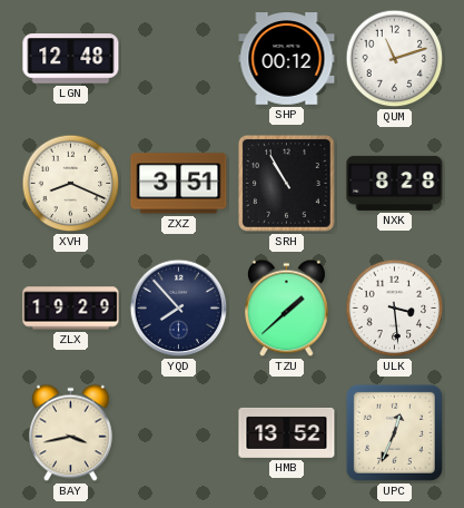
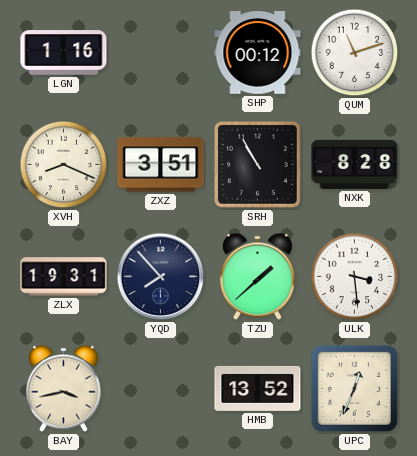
LGN: 12:48 -> 1:16
ZLX: 19:29 -> 19:31
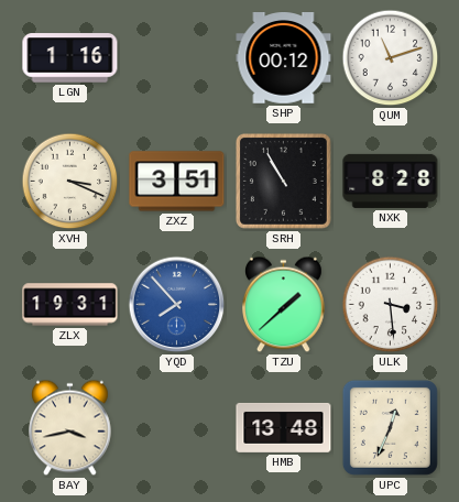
XVH: 8:19 -> 3:19
YQD dial: navy -> blue
HMB: 13:52 -> 13:48
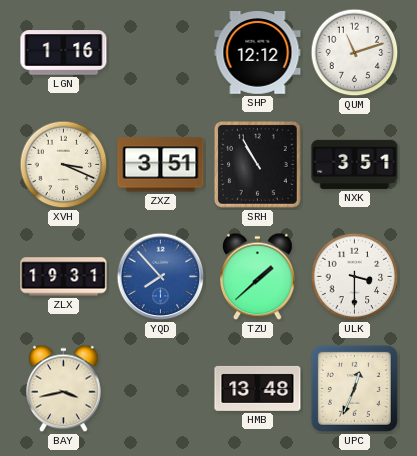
SHP: 00:12 -> 12:12
NXK: 8:28 -> 3:51
ULK: 3:29 -> 3:30
